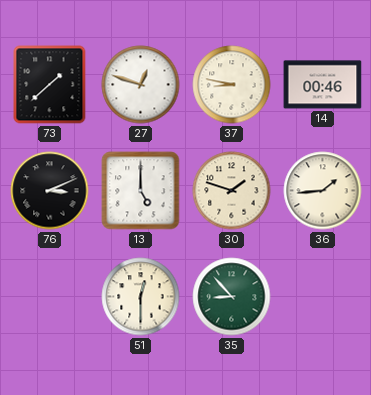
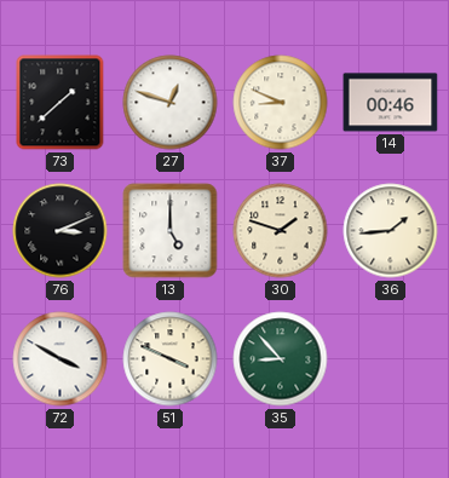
37: 8:47 -> 8:49
72: none -> 3:50
51: 12:30 -> 3:49
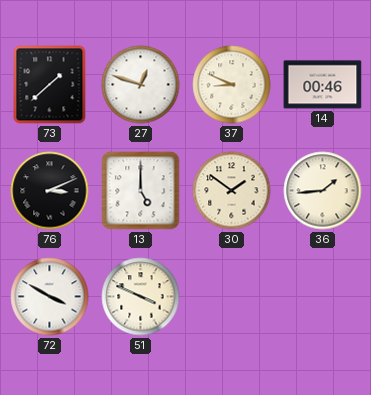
30: 1:48 -> 1:51
35: 8:53 -> none
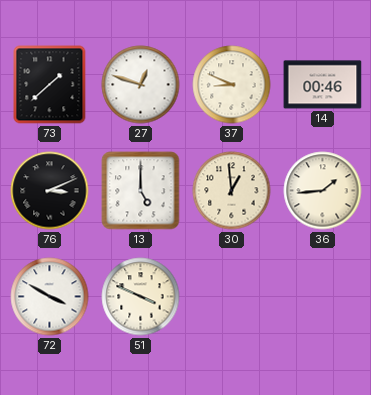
30: 1:51 -> 12:59
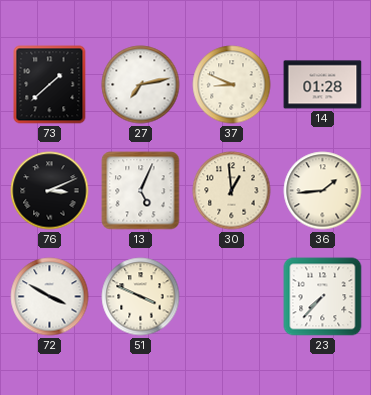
27: 12:48 -> 7:13
14: 00:46 -> 01:28
13: 5:00 -> 5:04
23: none -> 7:37
